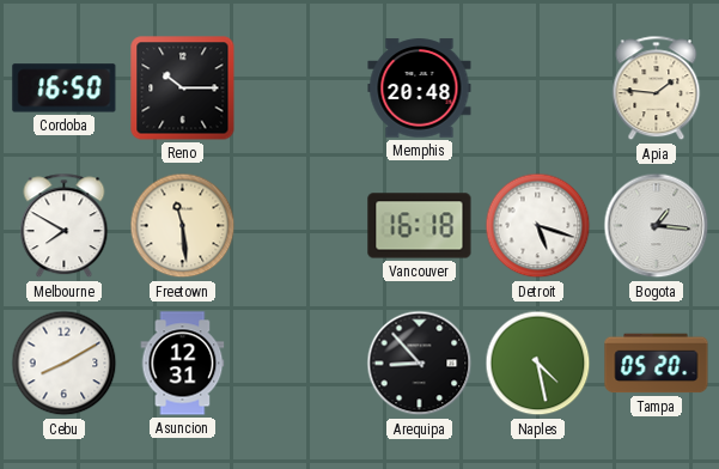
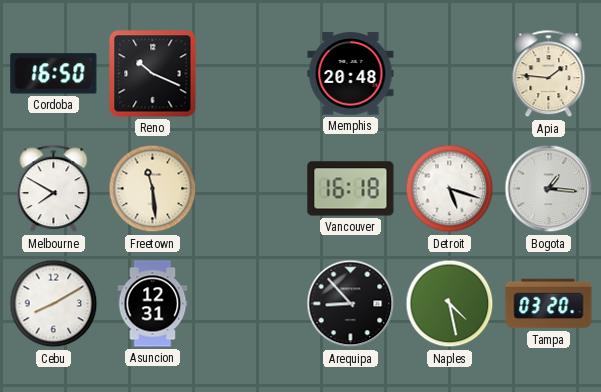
Reno: 10:15 -> 10:19
Tampa: 05:20 -> 03:20
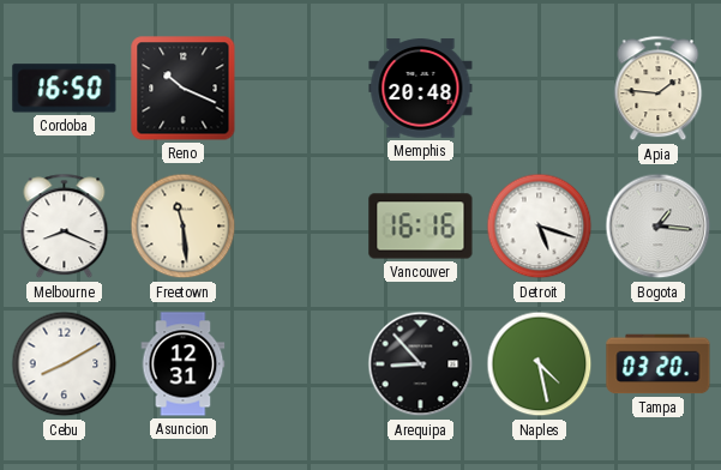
Melbourne: 7:50 -> 8:19
Vancouver: 16:18 -> 16:16
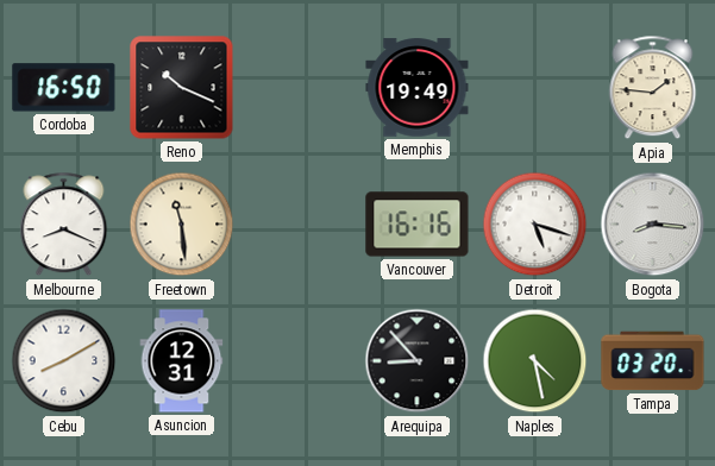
Memphis: 20:48 -> 19:49
Bogota: 1:16 -> 8:16
